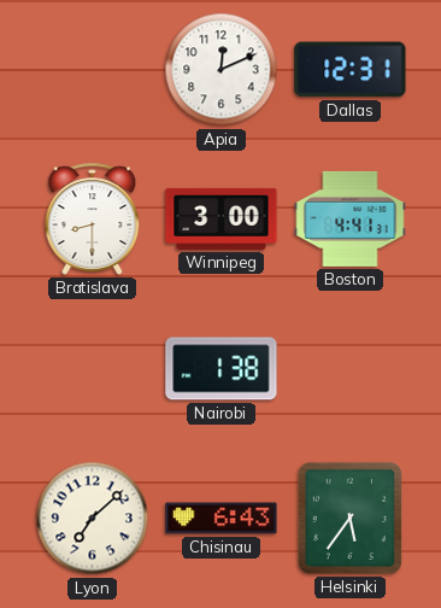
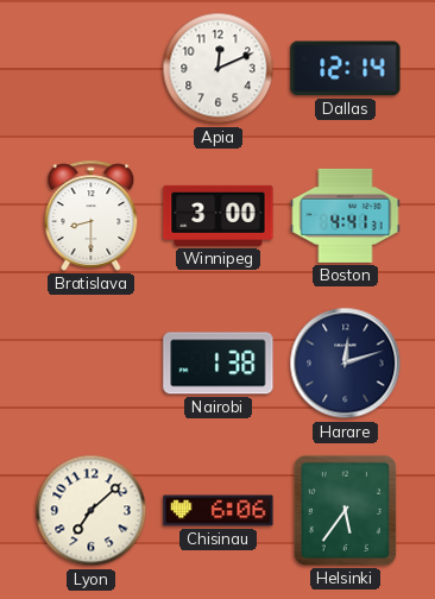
Dallas: 12:31 -> 12:14
Harare: none -> 12:12
Chisinau: 6:43 -> 6:06
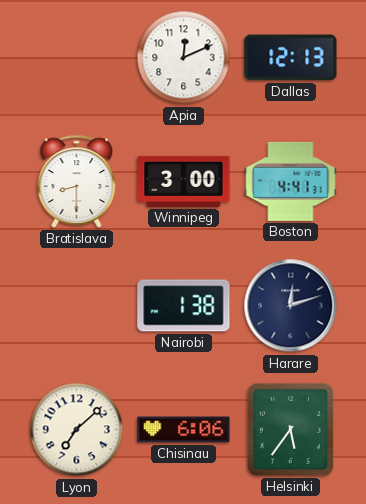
Dallas: 12:14 -> 12:13
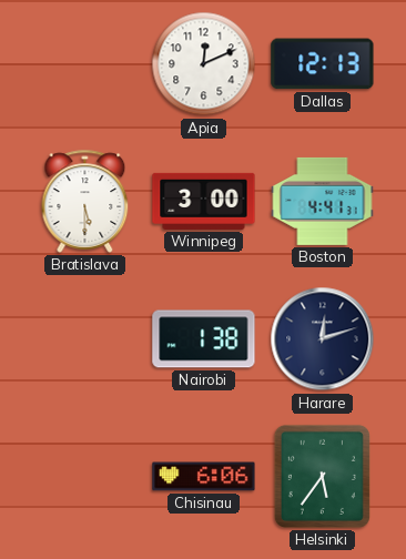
Bratislava: 8:30 -> 5:30
Lyon: 7:08 -> none
